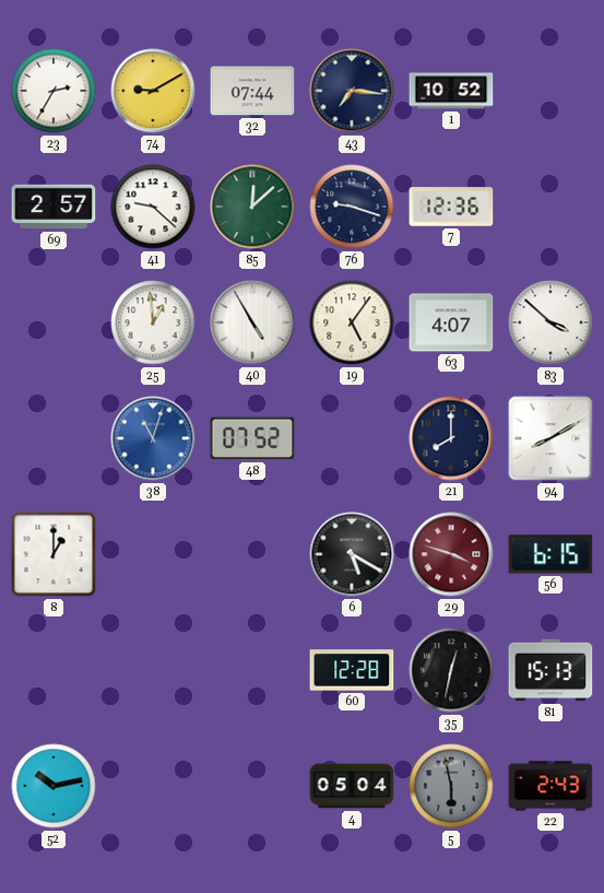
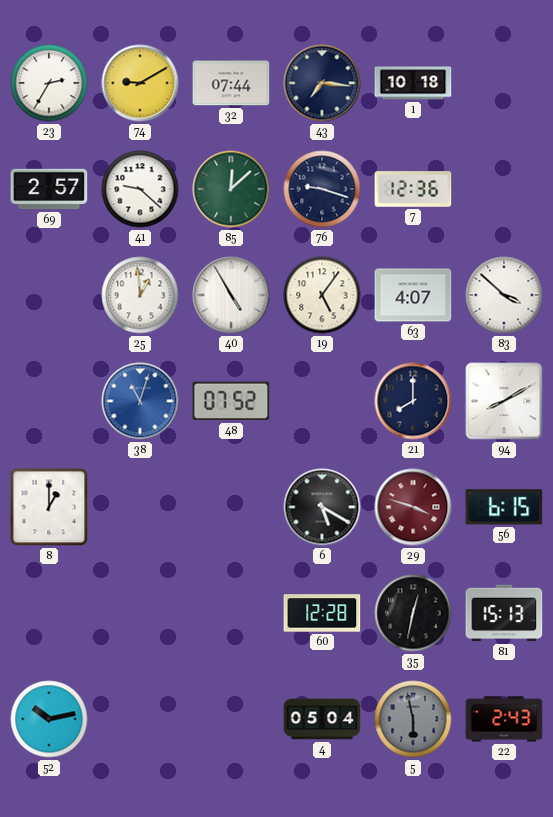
1: 10:52 -> 10:18
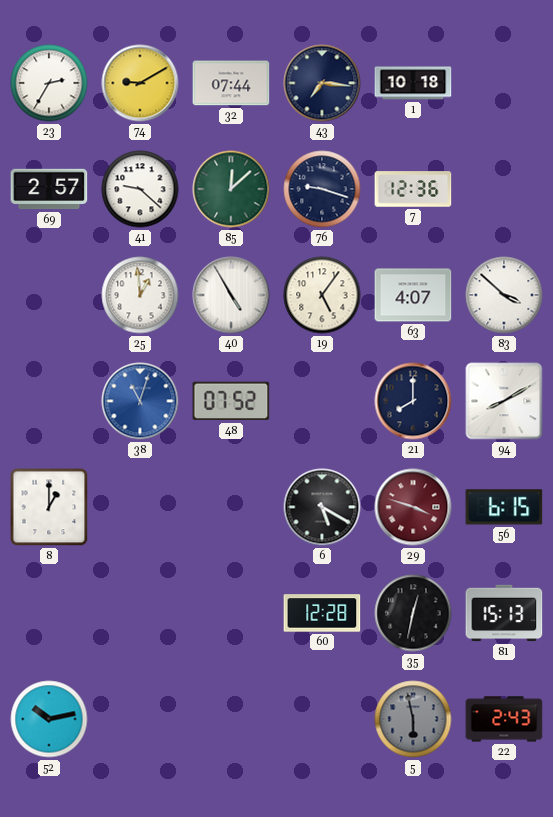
4: 05:04 -> none
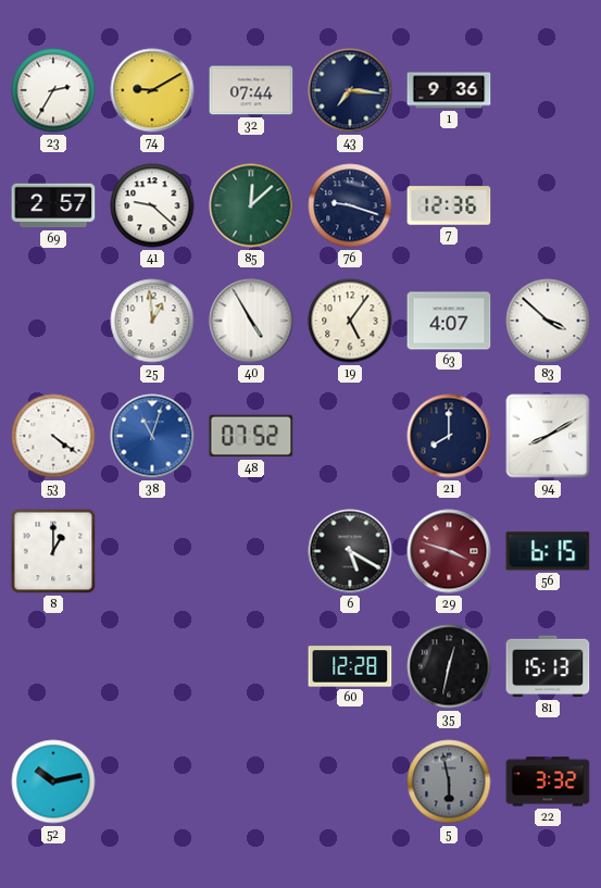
1: 10:18 -> 9:36
53: none -> 4:21
22: 2:43 -> 3:32
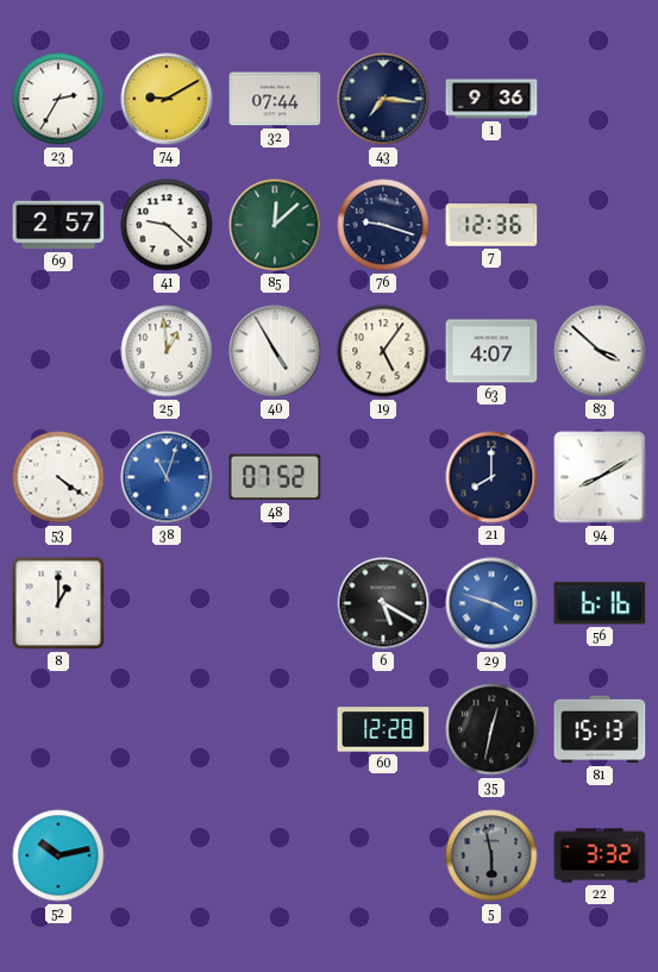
29 dial: burgundy -> blue
56: 6:15 -> 6:16
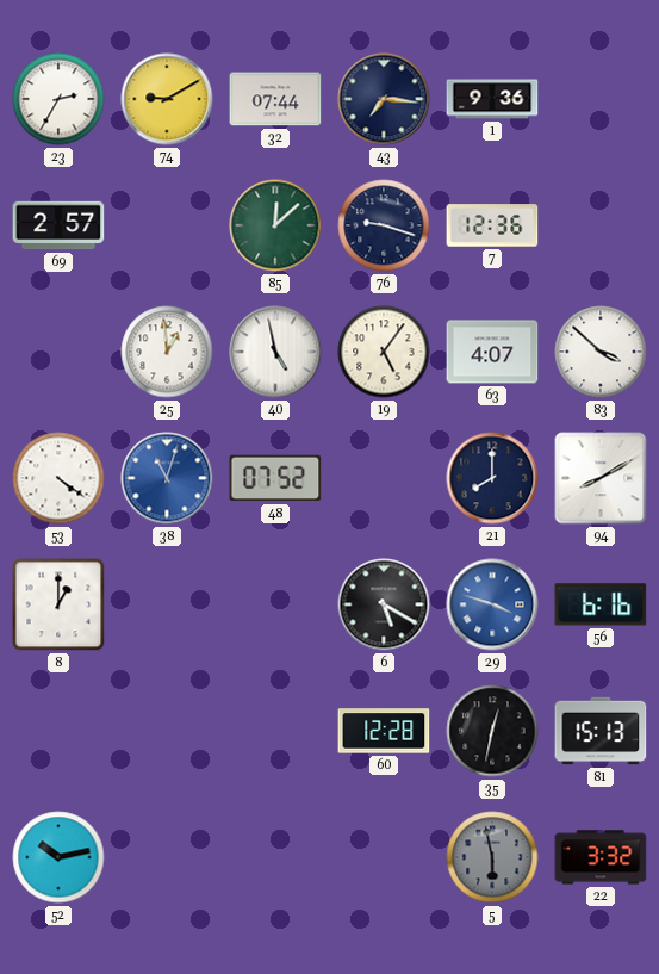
41: 9:22 -> none
40: 4:55 -> 4:58
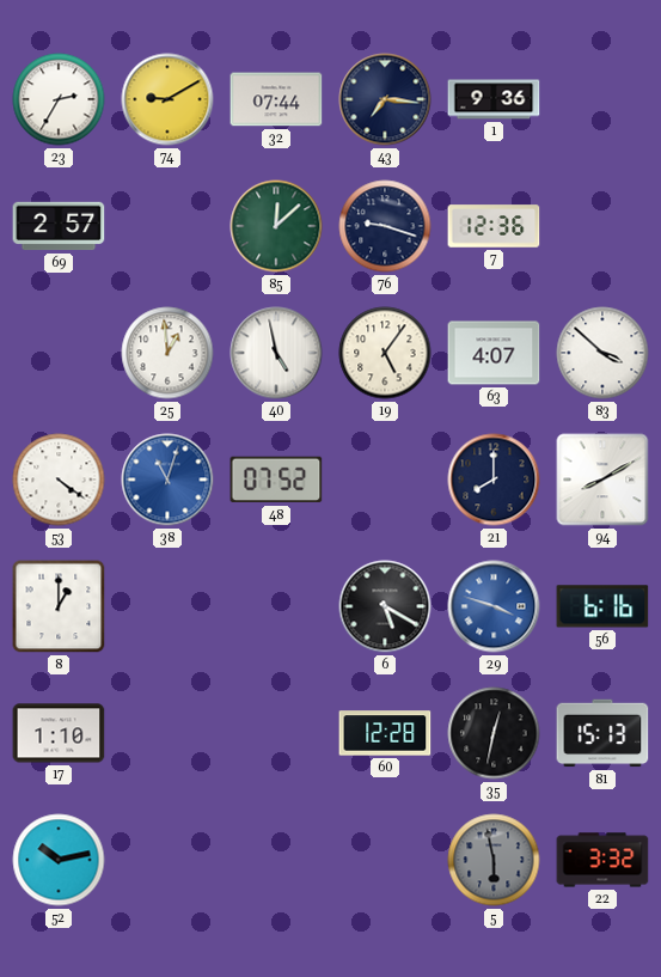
17: none -> 1:10
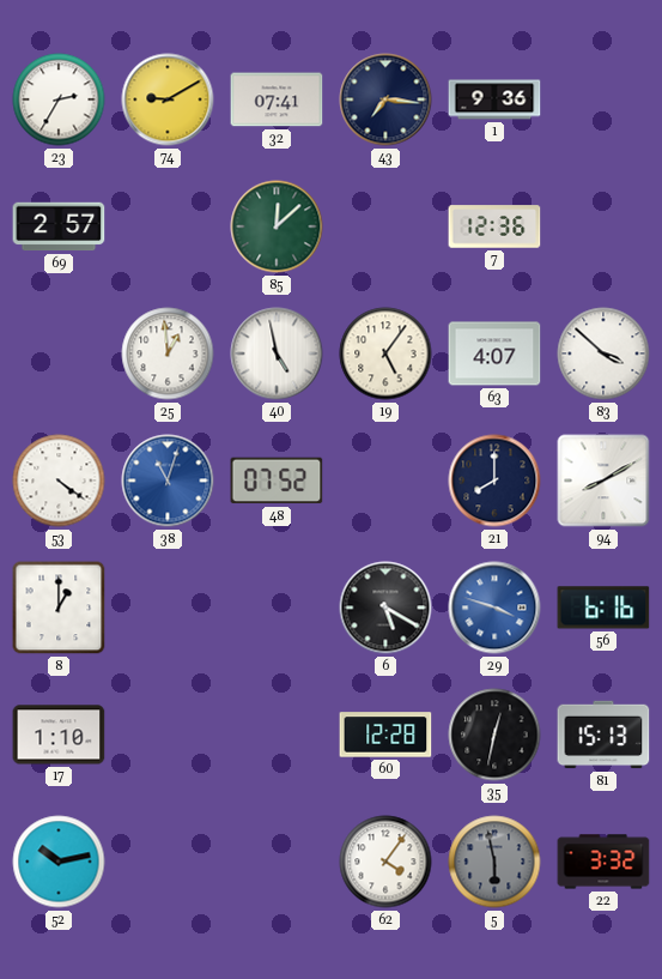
32: 07:44 -> 07:41
76: 9:18 -> none
62: none -> 4:06
